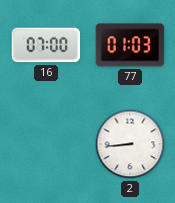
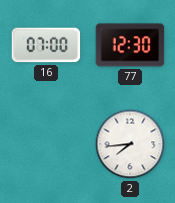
77: 01:03 -> 12:30
2: 8:44 -> 7:44
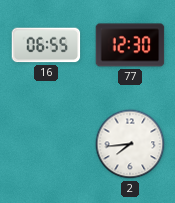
16: 07:00 -> 06:55
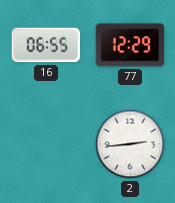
77: 12:30 -> 12:29
2: 7:44 -> 2:44
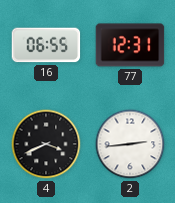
77: 12:29 -> 12:31
4: none -> 3:41
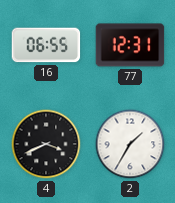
2: 2:44 -> 1:35
